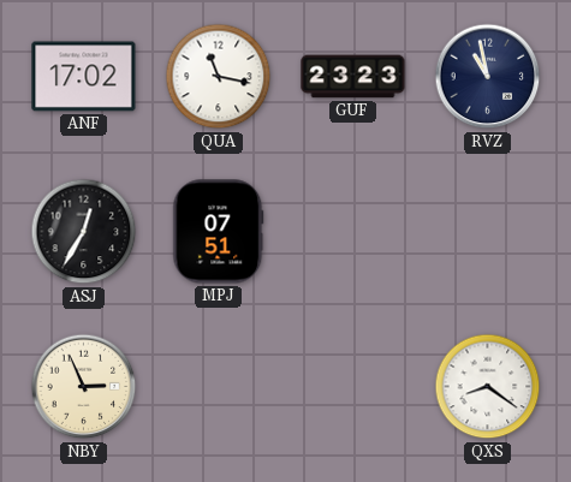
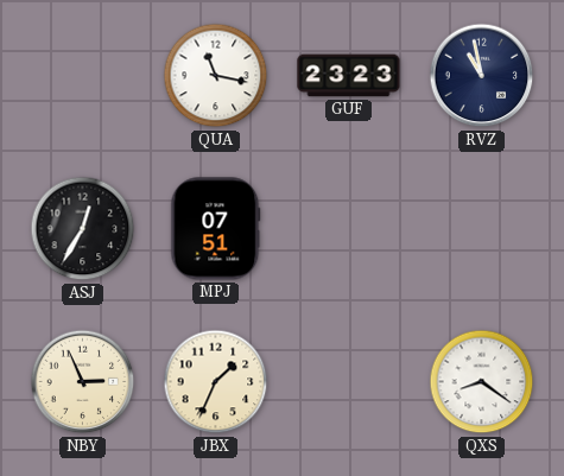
ANF: 17:02 -> none
JBX: none -> 1:34
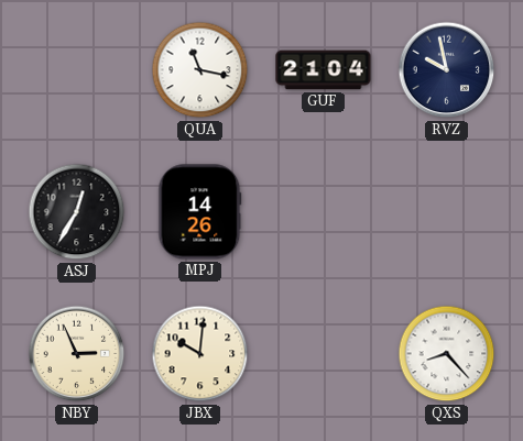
GUF: 23:23 -> 21:04
RVZ: 10:58 -> 9:58
MPJ: 07:51 -> 14:26
JBX: 1:34 -> 10:01
QXS: 8:21 -> 8:23
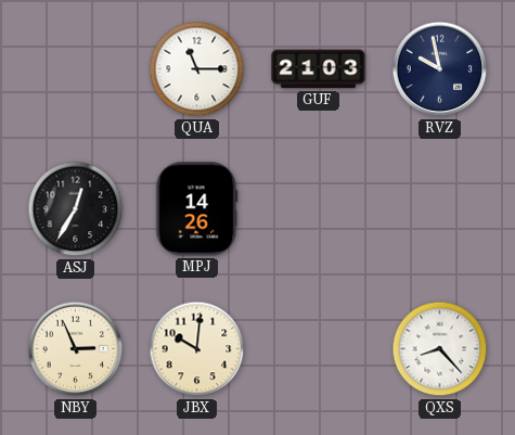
QUA: 11:17 -> 11:15
GUF: 21:04 -> 21:03
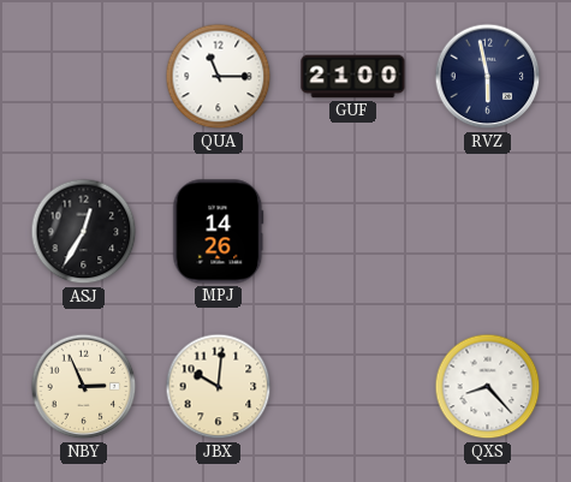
GUF: 21:03 -> 21:00
RVZ: 9:58 -> 5:58
